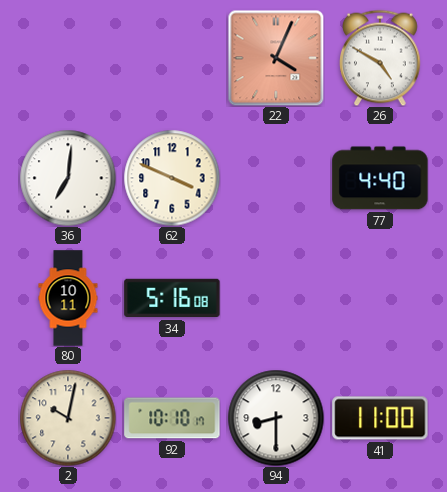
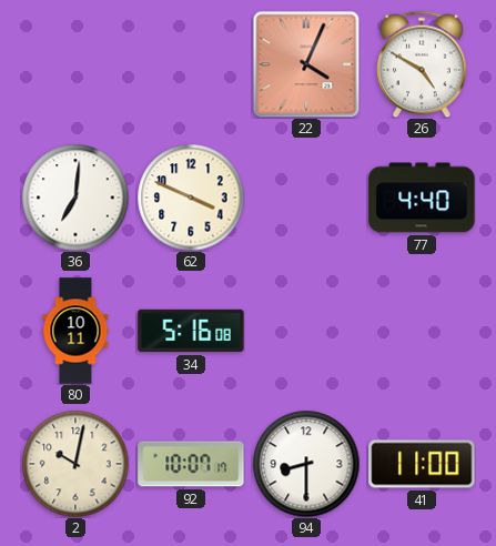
92: 10:10 -> 10:07
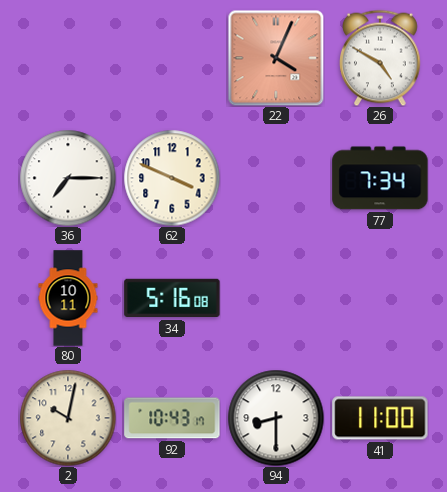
36: 7:01 -> 7:15
77: 4:40 -> 7:34
92: 10:07 -> 10:43
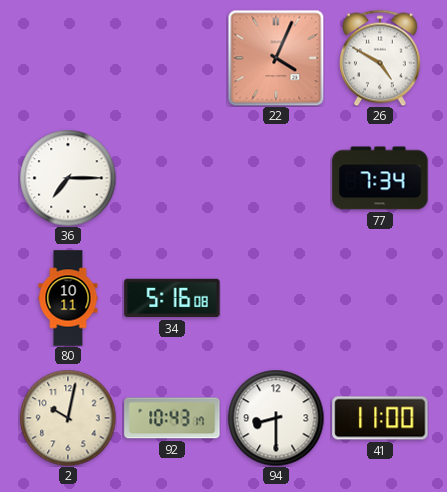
62: 3:49 -> none
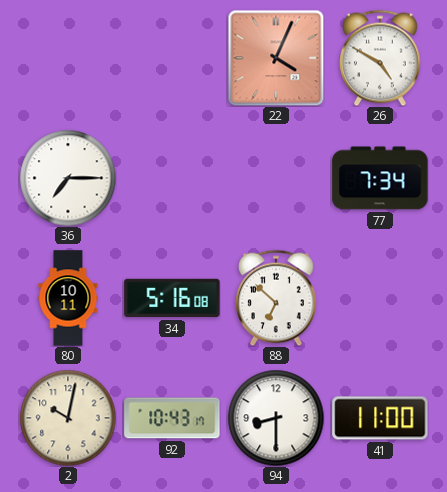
88: none -> 6:52
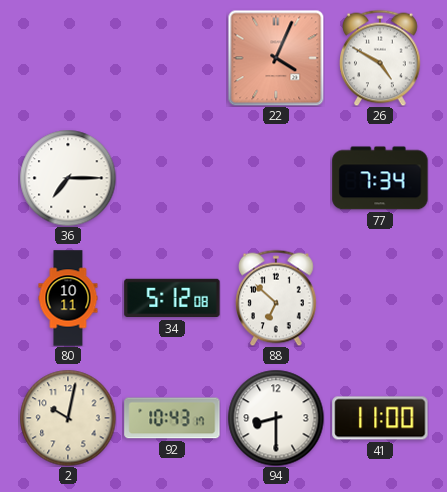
34: 5:16 -> 5:12
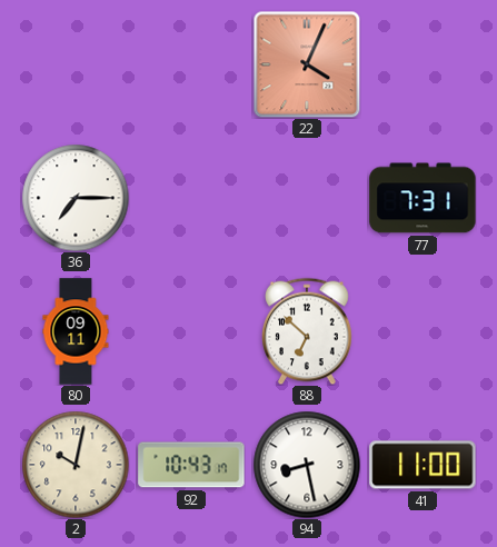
26: 4:50 -> none
77: 7:34 -> 7:31
80: 10:11 -> 09:11
34: 5:12 -> none
94: 8:30 -> 8:28
